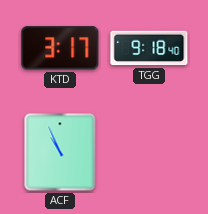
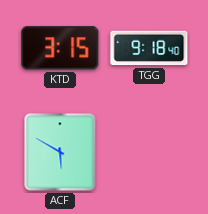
KTD: 3:17 -> 3:15
ACF: 10:56 -> 5:50
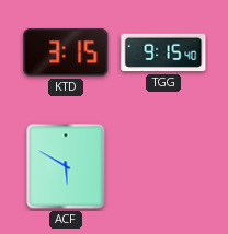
TGG: 9:18 -> 9:15
